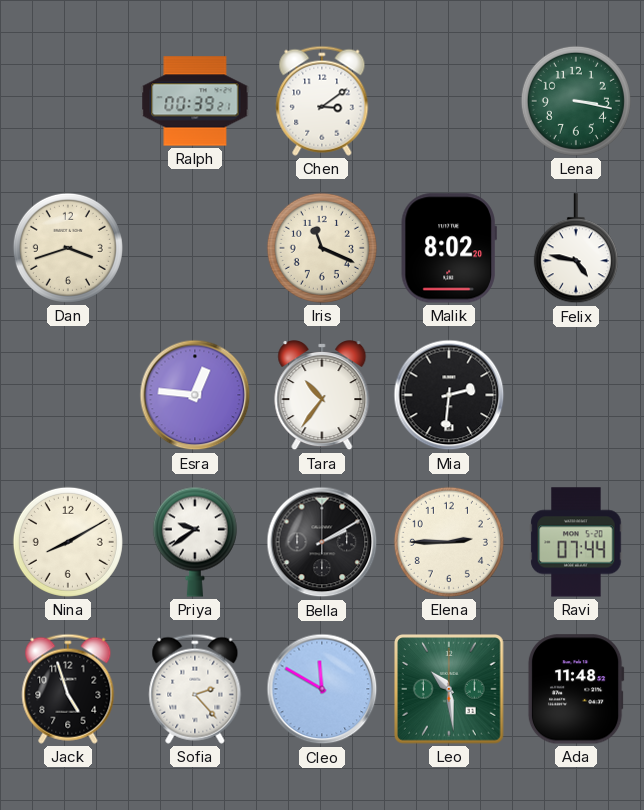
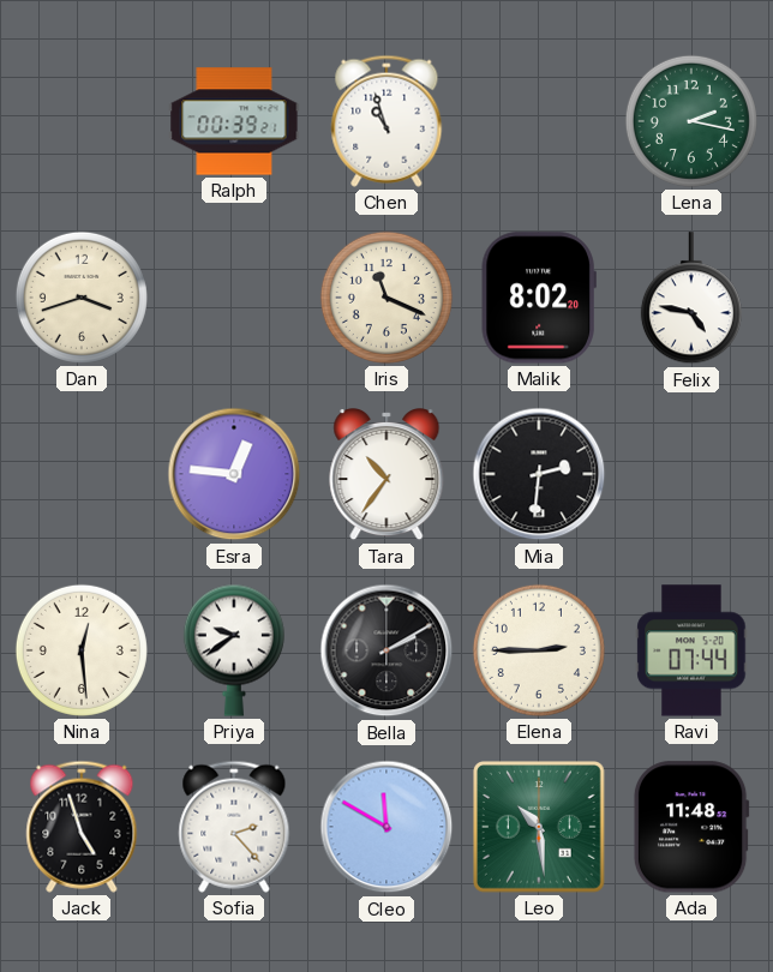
Chen: 3:09 -> 10:57
Lena: 3:17 -> 2:17
Nina: 8:10 -> 12:29
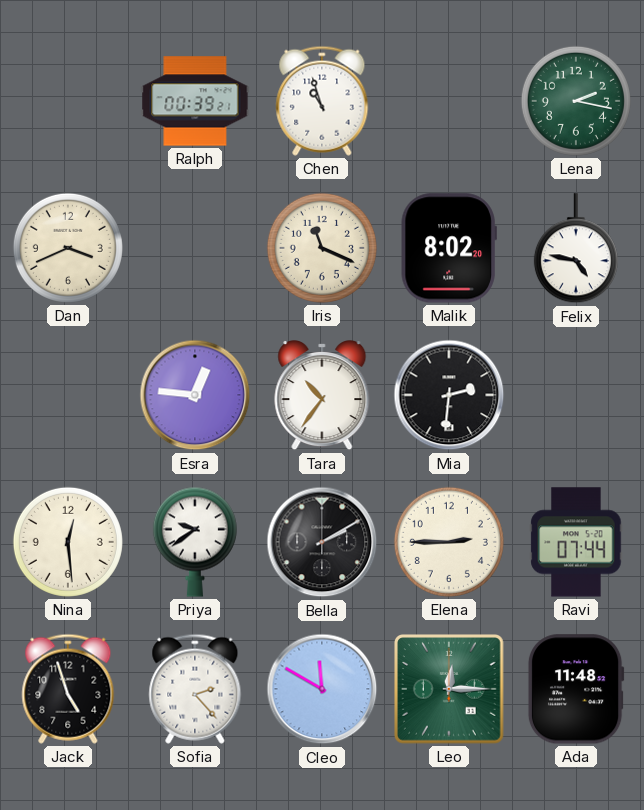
Dan: 3:42 -> 3:41
Leo: 10:29 -> 12:15
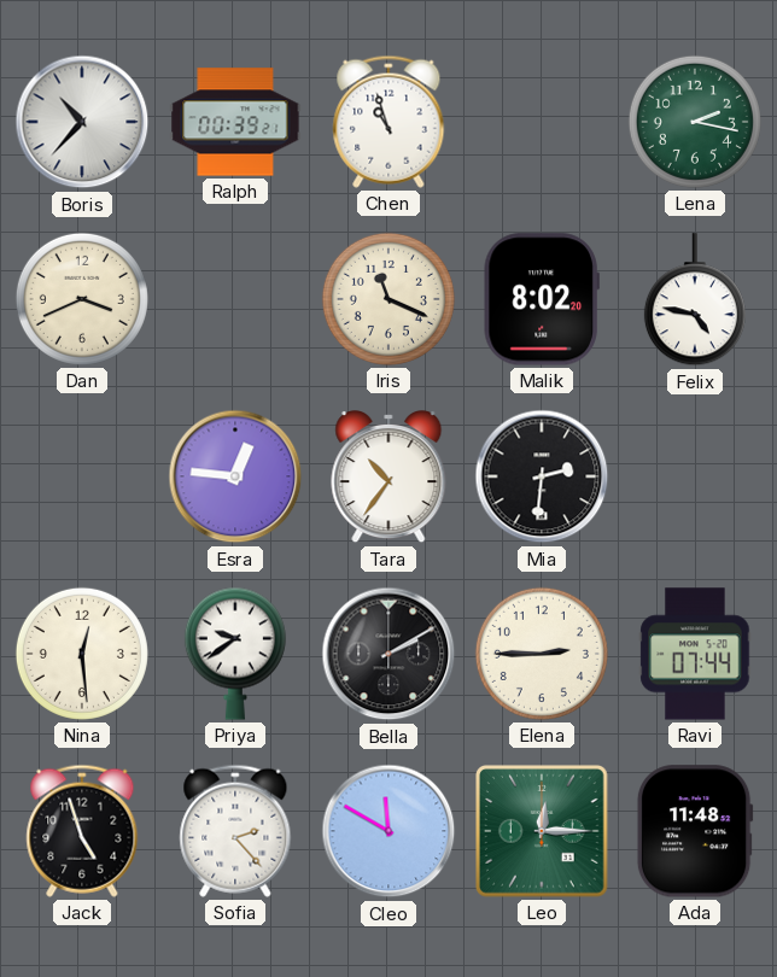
Boris: none -> 10:37
